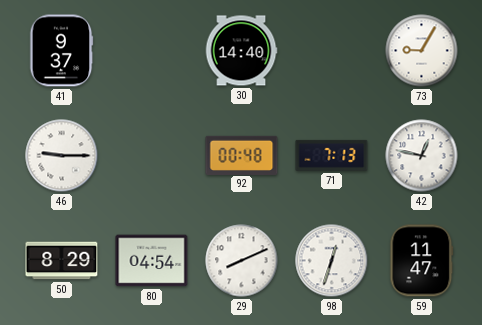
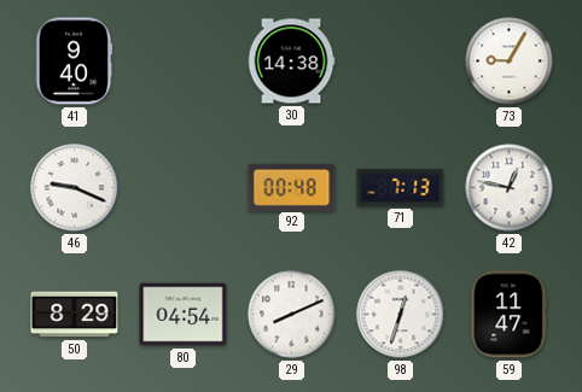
41: 9:37 -> 9:40
30: 14:40 -> 14:38
46: 9:15 -> 9:19
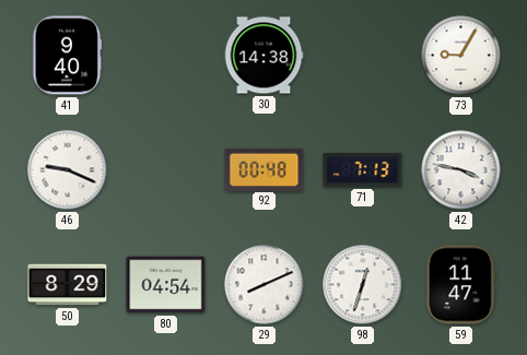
42: 12:47 -> 3:47
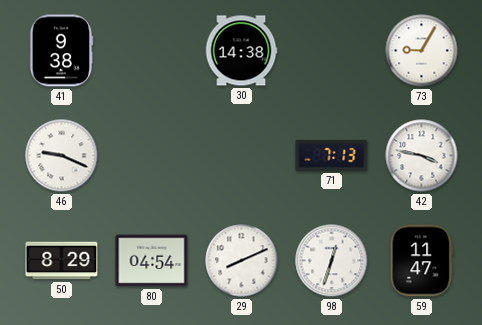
41: 9:40 -> 9:38
92: 00:48 -> none
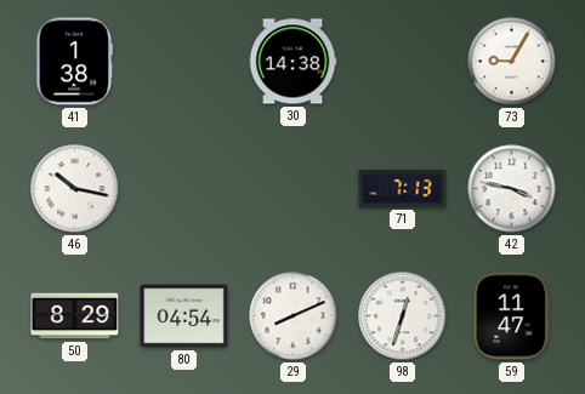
41: 9:38 -> 1:38
46: 9:19 -> 10:17
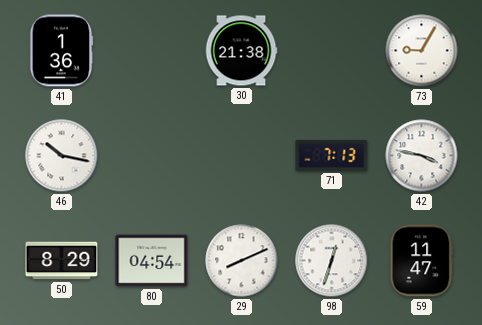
41: 1:38 -> 1:36
30: 14:38 -> 21:38
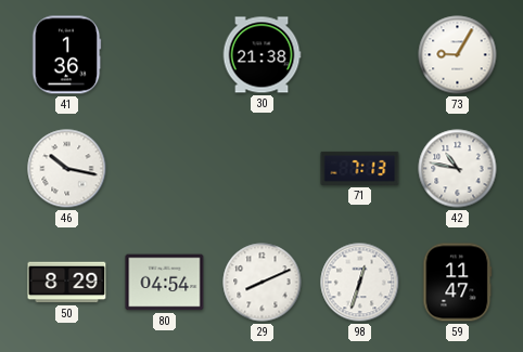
42: 3:47 -> 10:47
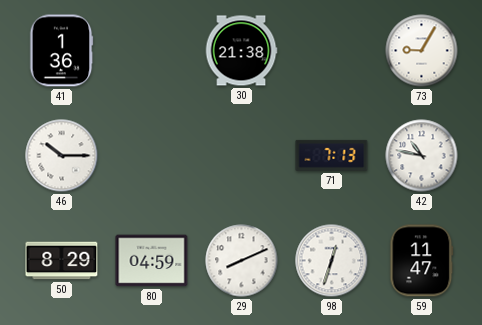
46: 10:17 -> 10:15
80: 04:54 -> 04:59
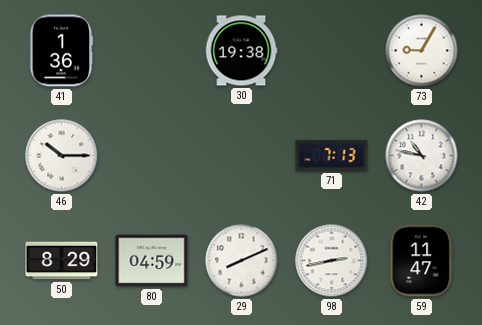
30: 21:38 -> 19:38
98: 12:33 -> 2:43
